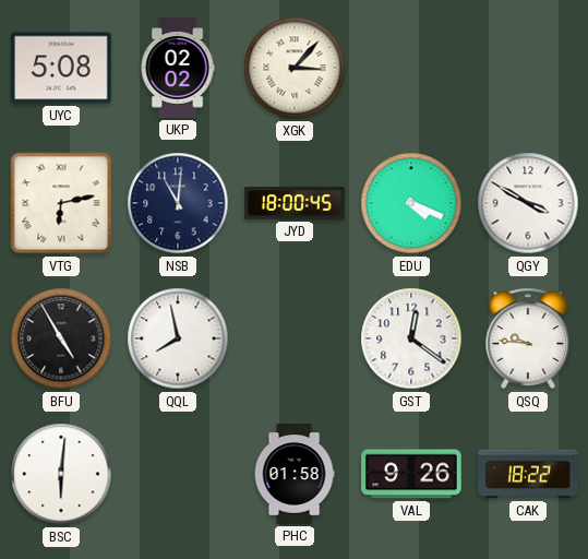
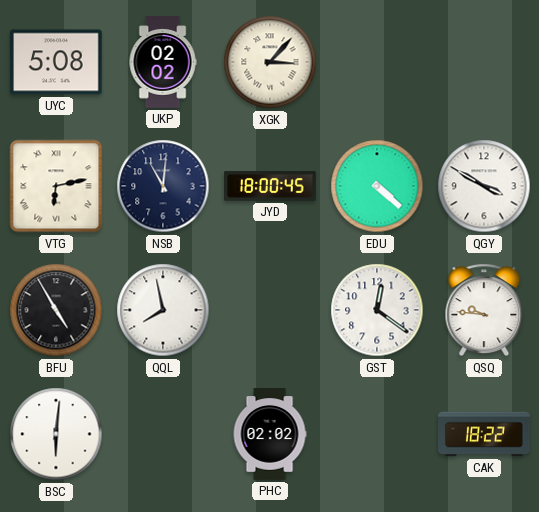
EDU: 4:19 -> 4:22
PHC: 01:58 -> 02:02
VAL: 9:26 -> none
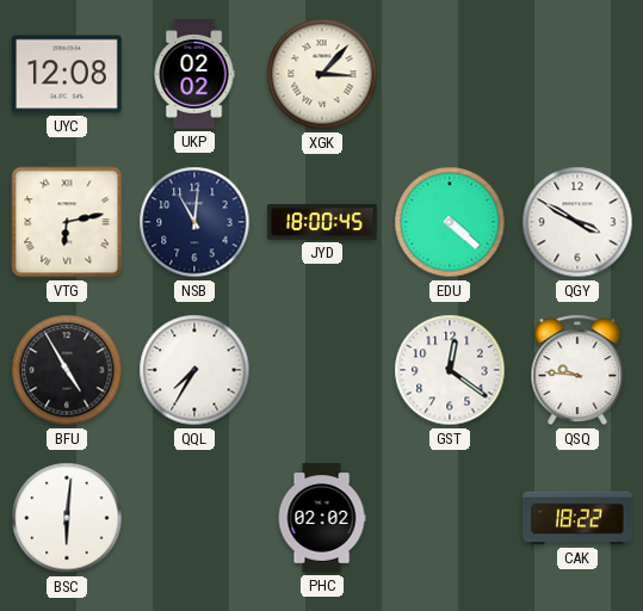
UYC: 5:08 -> 12:08
QQL: 7:58 -> 7:35
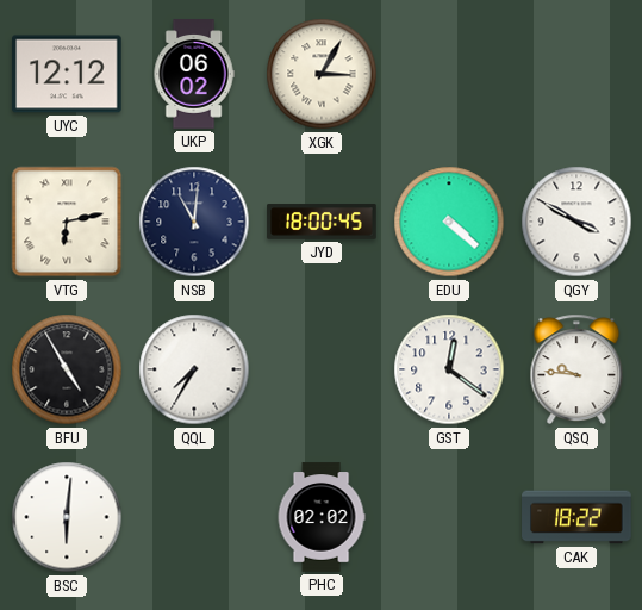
UYC: 12:08 -> 12:12
UKP: 02:02 -> 06:02
XGK: 3:07 -> 3:05
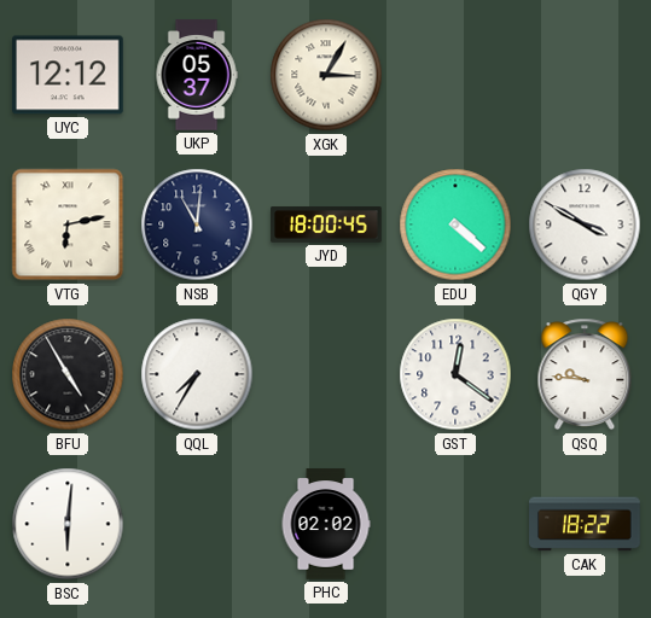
UKP: 06:02 -> 05:37
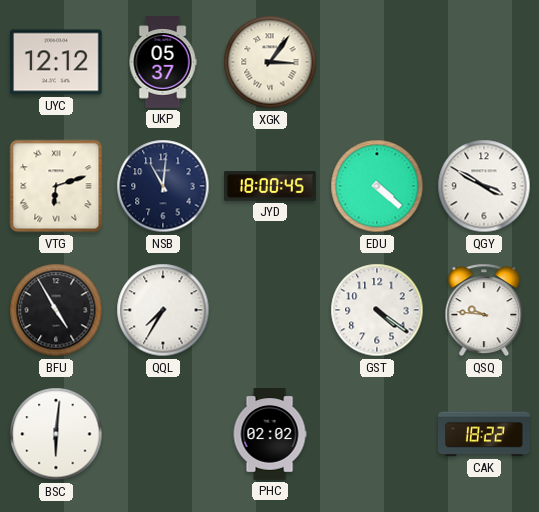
XGK: 3:05 -> 3:06
VTG: 6:13 -> 6:12
GST: 12:21 -> 4:21
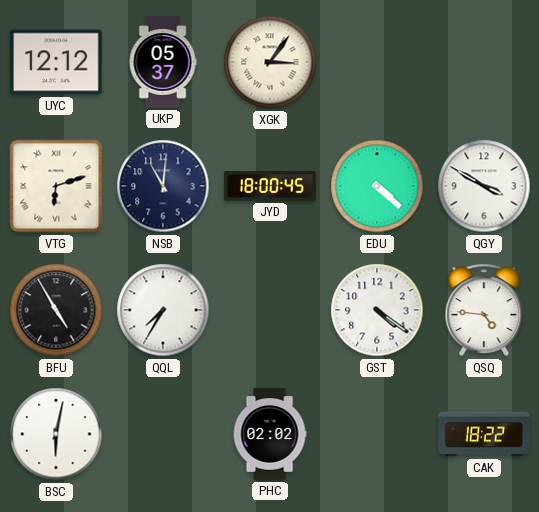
QSQ: 9:46 -> 4:46
BSC: 6:01 -> 6:02
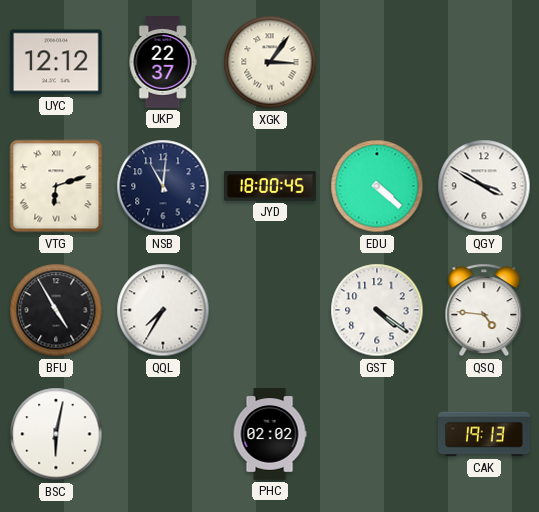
UKP: 05:37 -> 22:37
CAK: 18:22 -> 19:13
